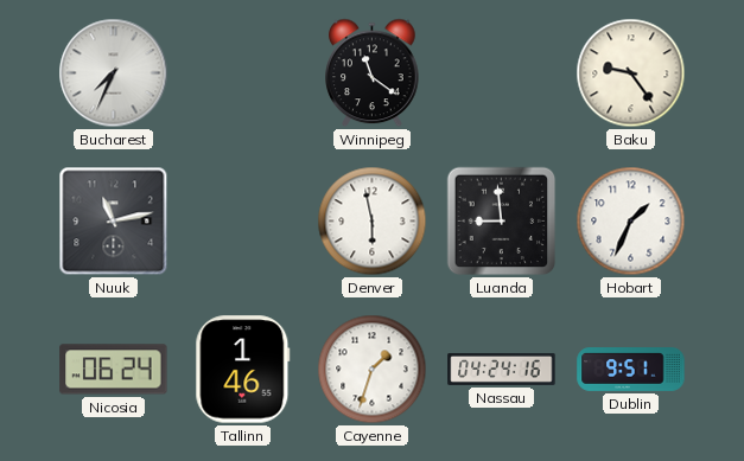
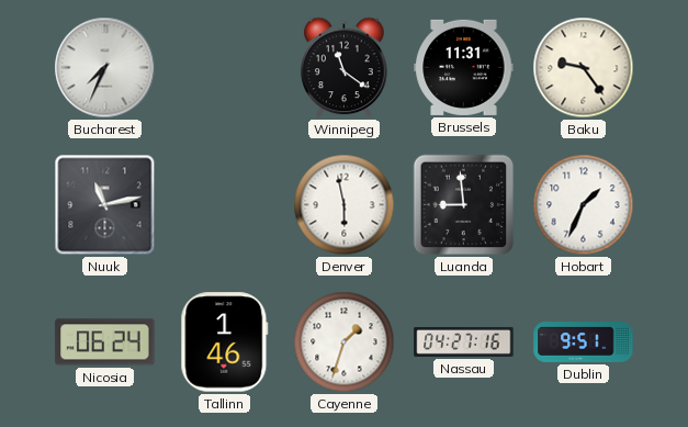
Brussels: none -> 11:31
Nassau: 04:24 -> 04:27
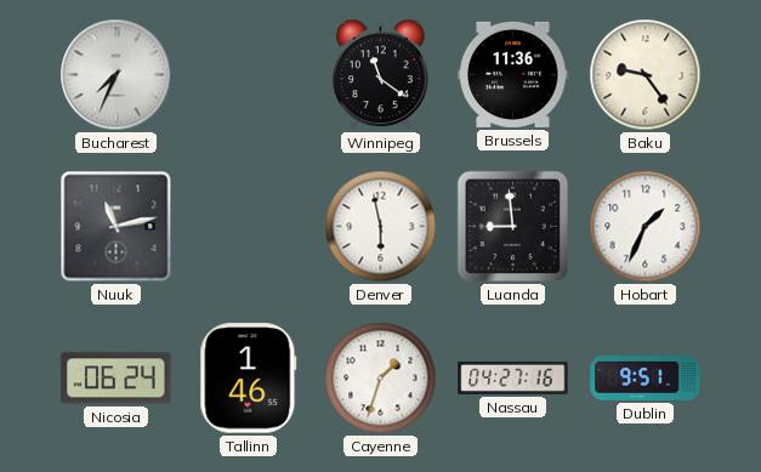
Brussels: 11:31 -> 11:36
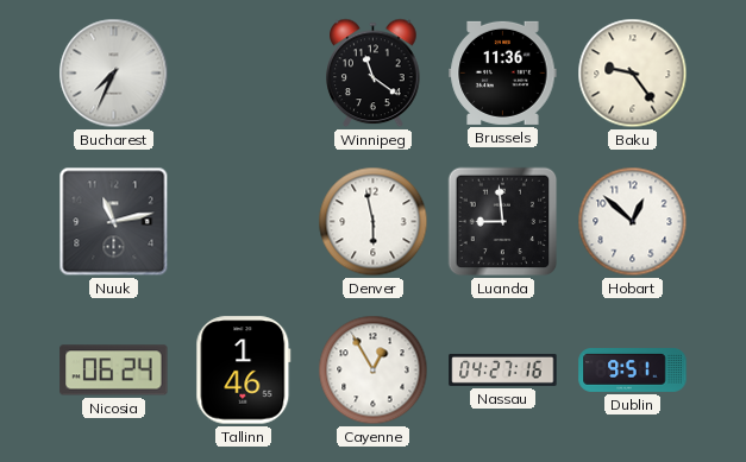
Hobart: 1:34 -> 12:52
Cayenne: 1:33 -> 12:55
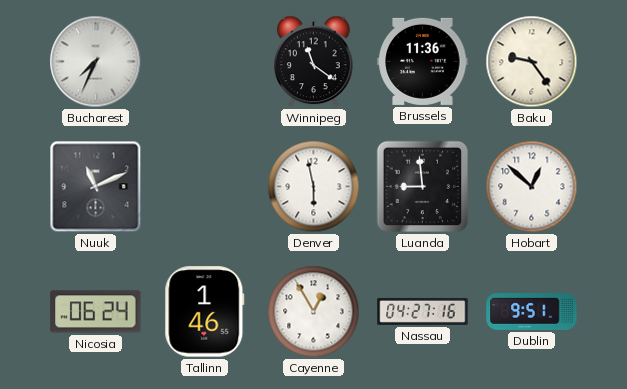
Nuuk: 11:13 -> 11:11
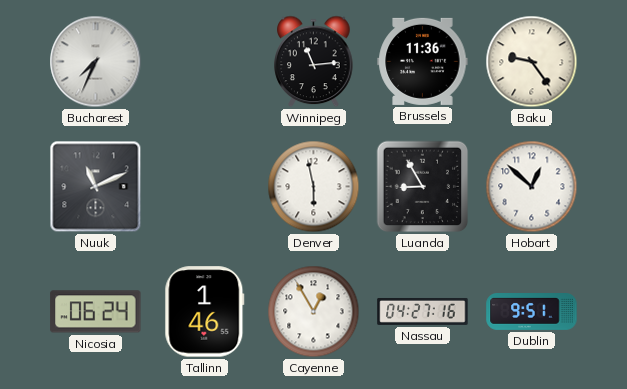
Winnipeg: 11:21 -> 11:14
Luanda: 8:59 -> 8:55
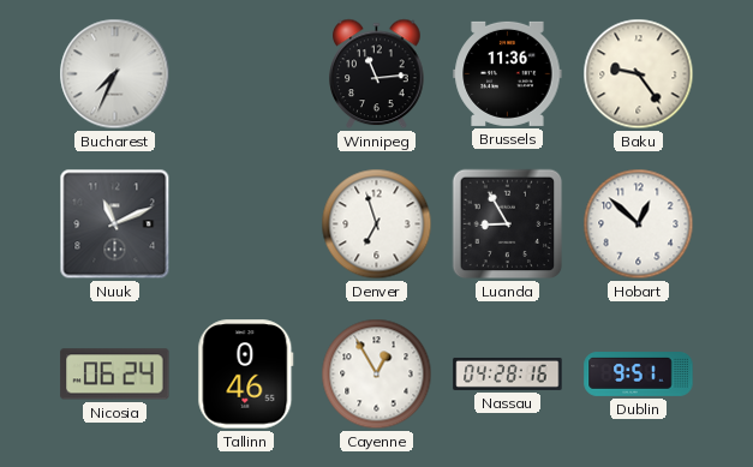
Denver: 5:58 -> 6:57
Tallinn: 1:46 -> 0:46
Nassau: 04:27 -> 04:28
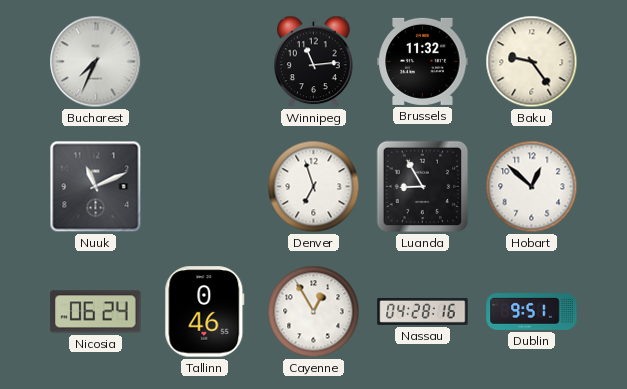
Brussels: 11:36 -> 11:32
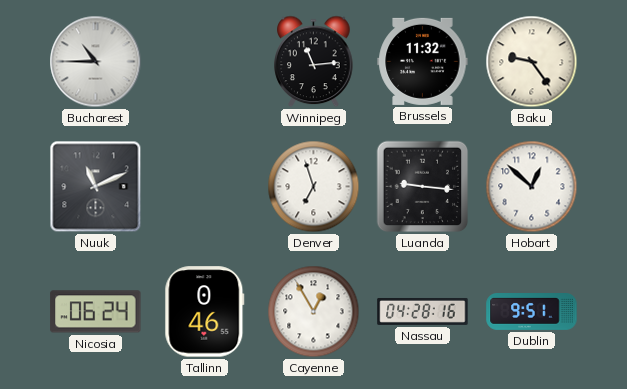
Bucharest: 7:34 -> 10:45
Luanda: 8:55 -> 9:16
